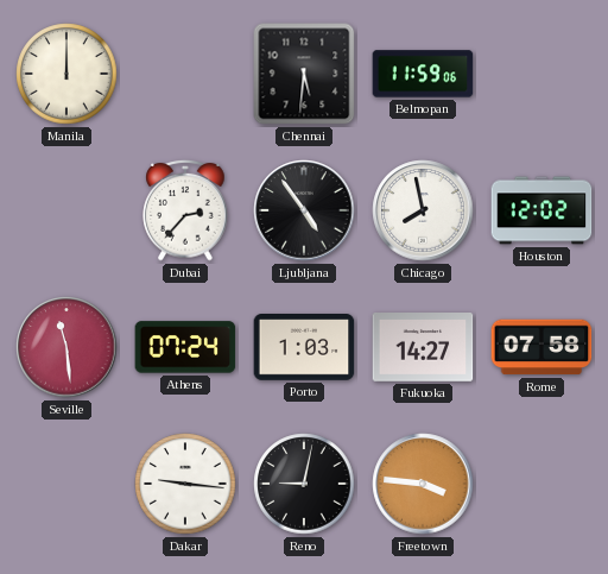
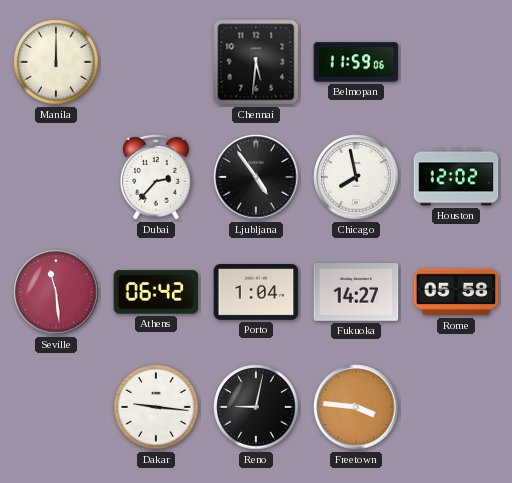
Athens: 07:24 -> 06:42
Porto: 1:03 -> 1:04
Rome: 07:58 -> 05:58
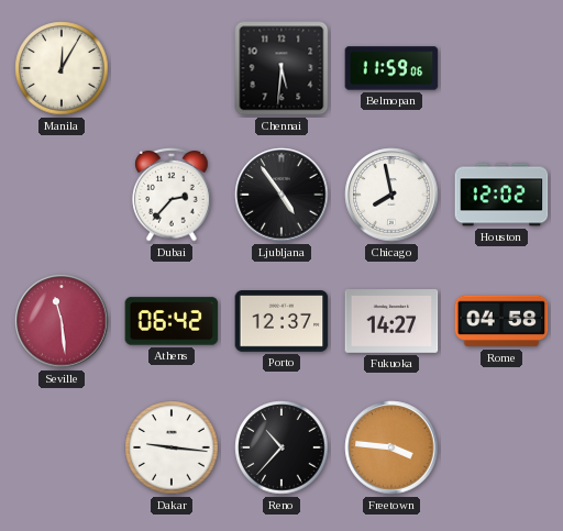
Manila: 12:00 -> 12:05
Porto: 1:04 -> 12:37
Rome: 05:58 -> 04:58
Reno: 9:02 -> 10:37
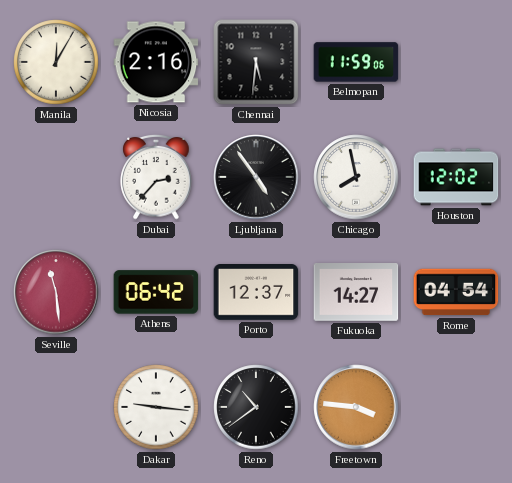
Nicosia: none -> 2:16
Rome: 04:58 -> 04:54
Reno: 10:37 -> 10:39
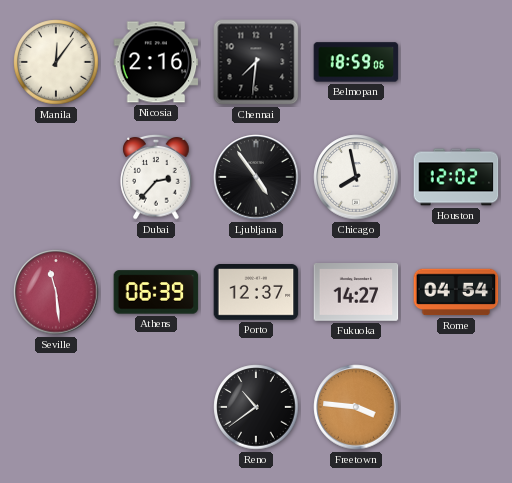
Manila: 12:05 -> 12:06
Chennai: 5:31 -> 7:31
Belmopan: 11:59 -> 18:59
Athens: 06:42 -> 06:39
Dakar: 9:16 -> none
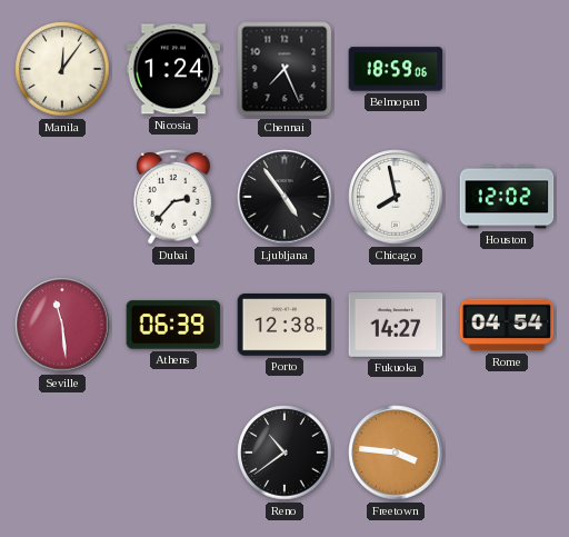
Nicosia: 2:16 -> 1:24
Chennai: 7:31 -> 7:26
Porto: 12:37 -> 12:38
